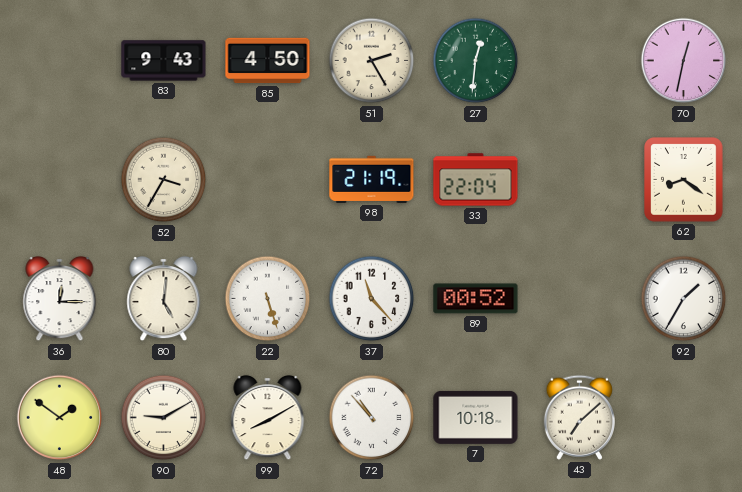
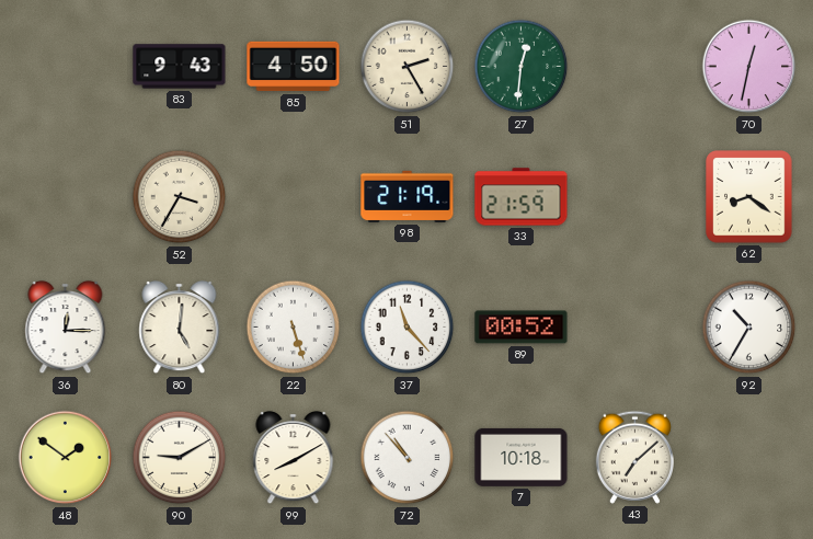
33: 22:04 -> 21:59
92: 1:35 -> 10:35
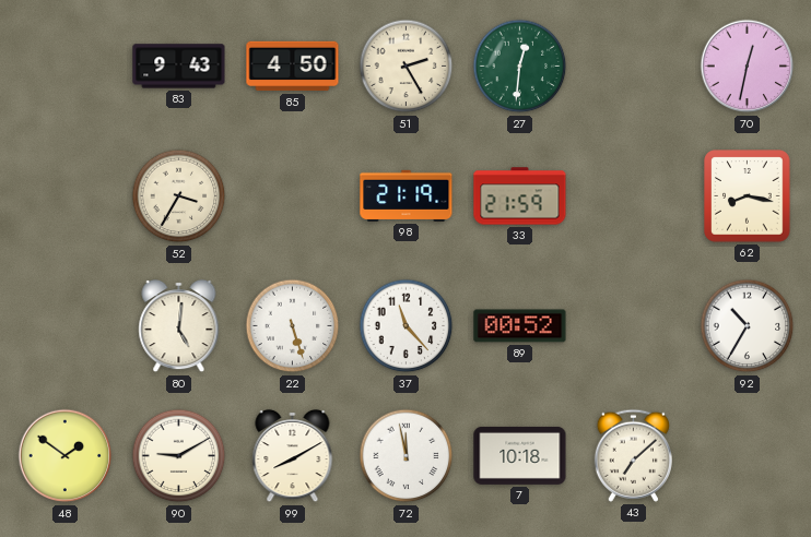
62: 8:21 -> 8:17
36: 12:15 -> none
72: 10:53 -> 11:58
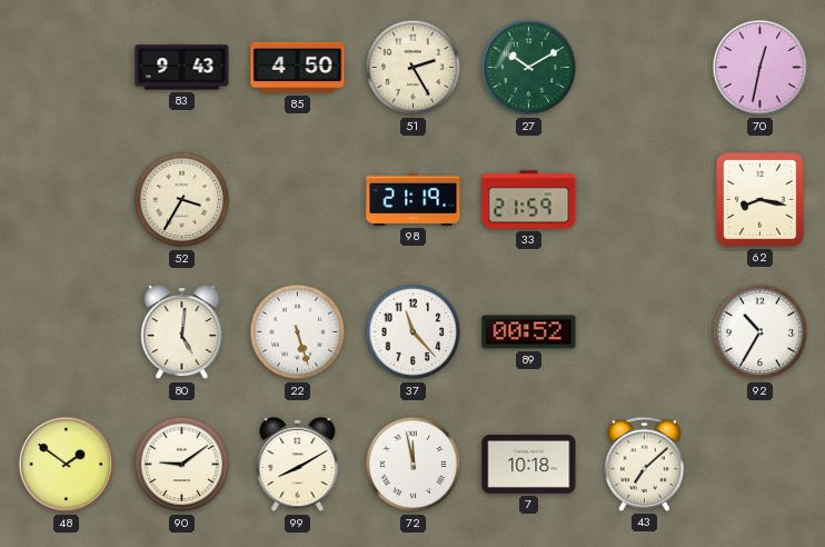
27: 12:31 -> 10:10
90: 9:10 -> 9:09
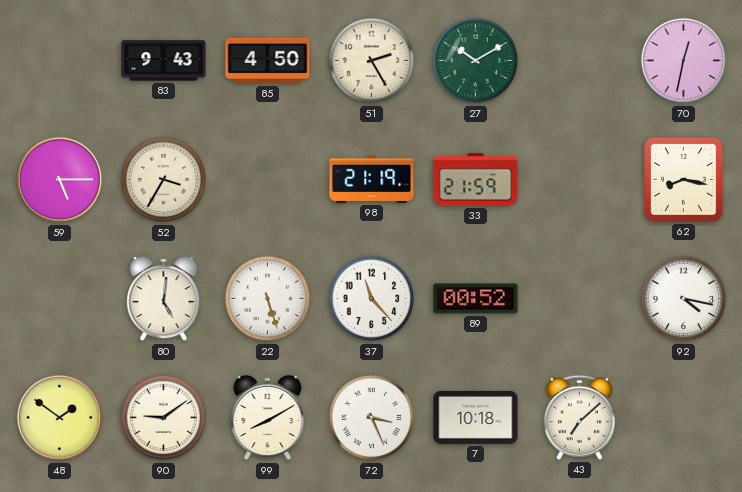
59: none -> 5:15
92: 10:35 -> 4:17
72: 11:58 -> 3:26
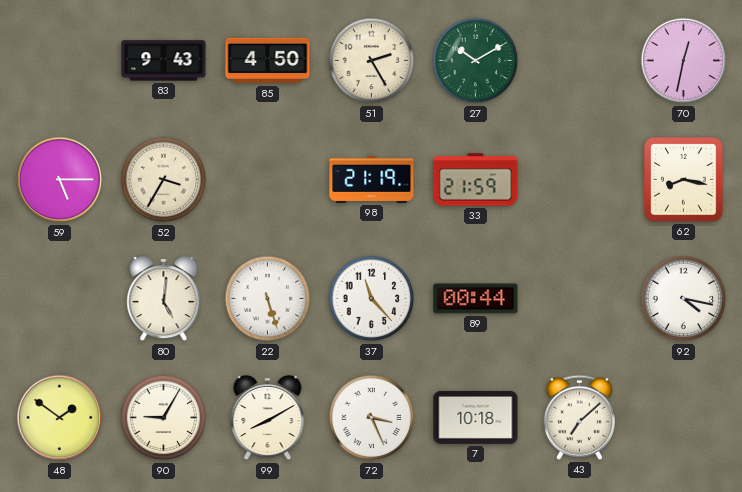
89: 00:52 -> 00:44
90: 9:09 -> 9:05
